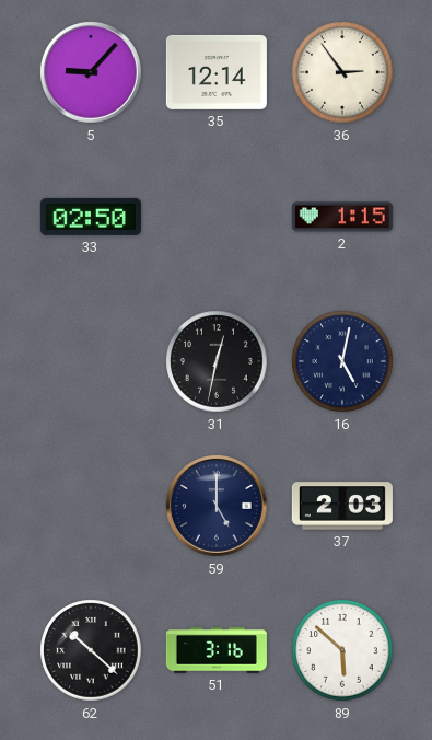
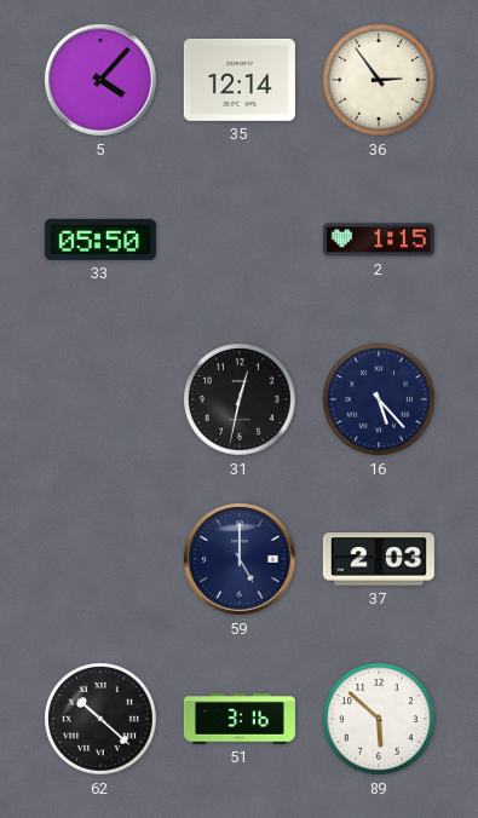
5: 9:07 -> 4:07
33: 02:50 -> 05:50
16: 5:02 -> 5:23
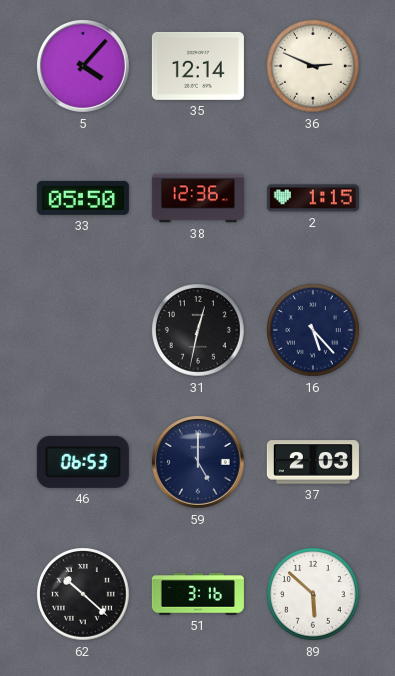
36: 2:54 -> 2:49
38: none -> 12:36
46: none -> 06:53
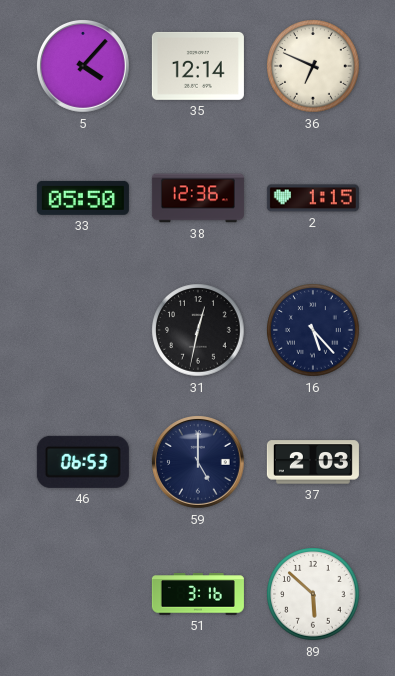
36: 2:49 -> 6:49
62: 10:22 -> none
